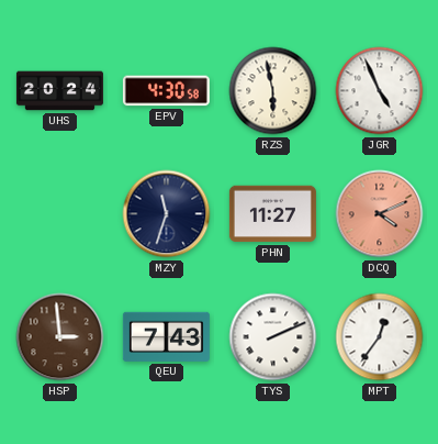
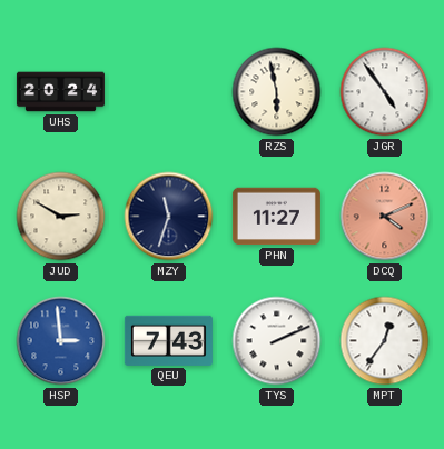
EPV: 4:30 -> none
JGR: 4:56 -> 4:54
JUD: none -> 2:50
HSP dial: brown -> blue
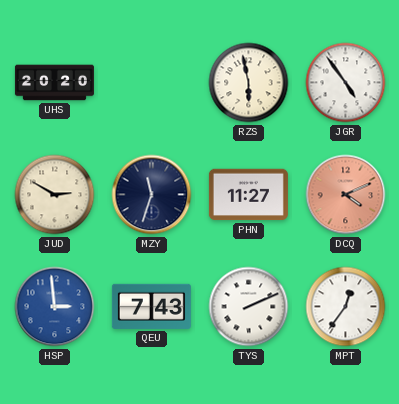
UHS: 20:24 -> 20:20
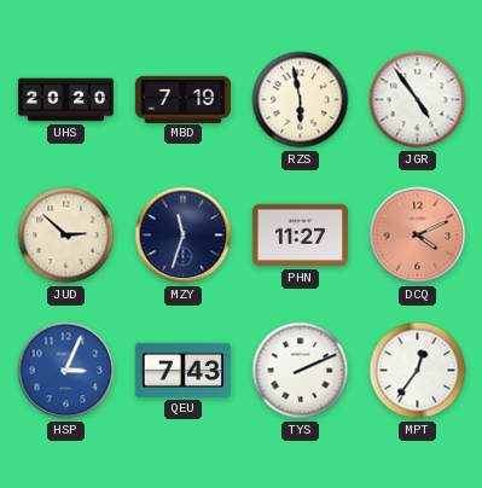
MBD: none -> 7:19
JUD: 2:50 -> 2:52
HSP: 2:59 -> 3:04
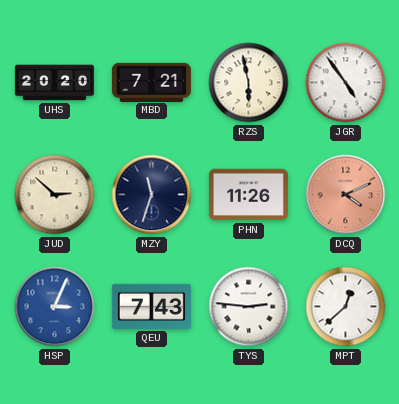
MBD: 7:19 -> 7:21
PHN: 11:27 -> 11:26
TYS: 2:11 -> 2:46
MPT: 12:36 -> 12:38
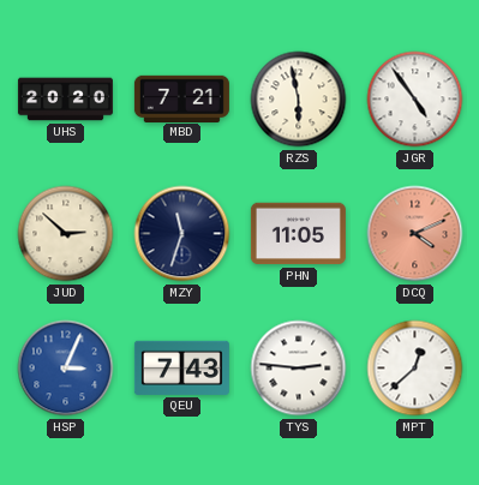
PHN: 11:26 -> 11:05
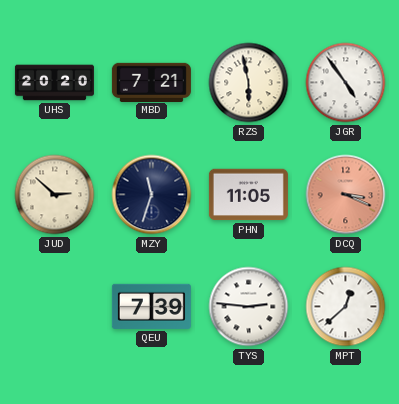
DCQ: 4:11 -> 3:19
HSP: 3:04 -> none
QEU: 7:43 -> 7:39
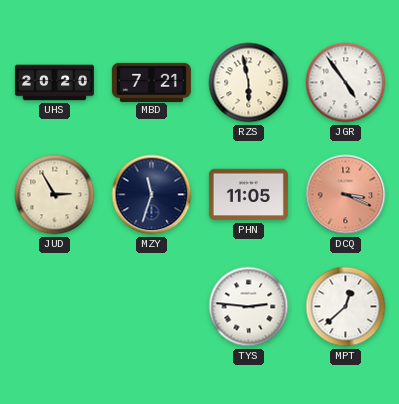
JUD: 2:52 -> 2:55
QEU: 7:39 -> none
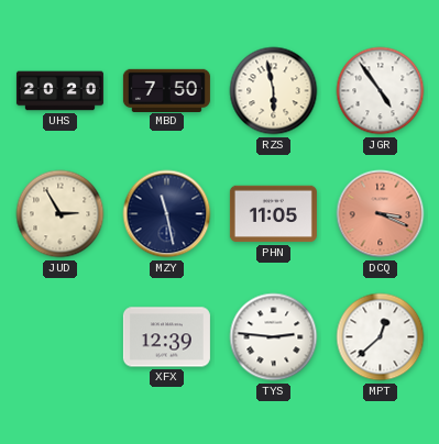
MBD: 7:21 -> 7:50
MZY: 11:33 -> 11:28
XFX: none -> 12:39
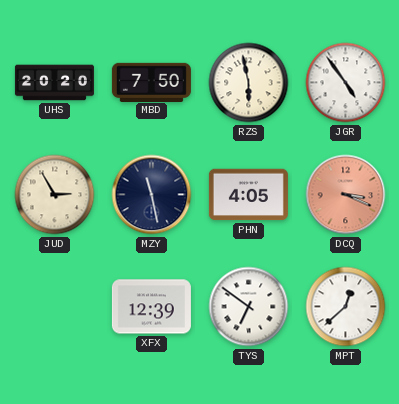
PHN: 11:05 -> 4:05
TYS: 2:46 -> 6:51
